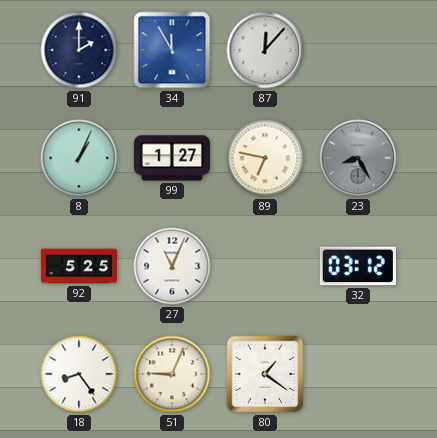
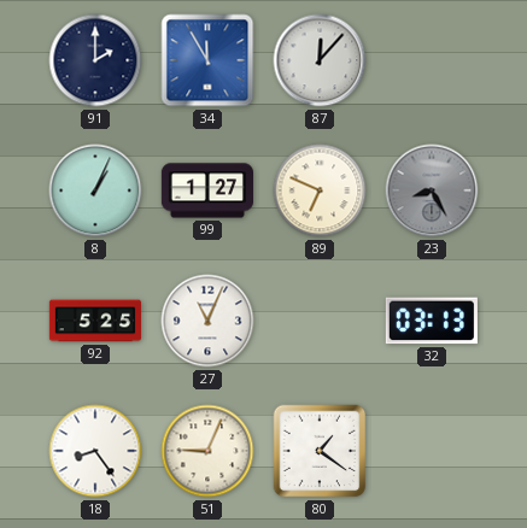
89: 6:47 -> 6:49
32: 03:12 -> 03:13
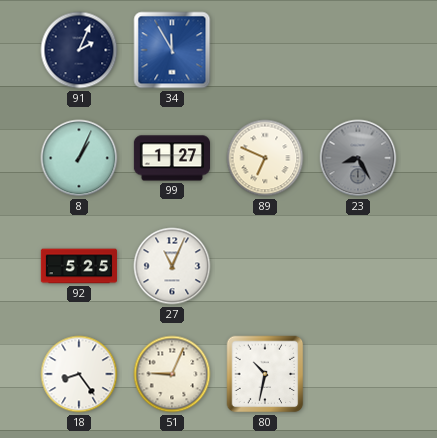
91: 2:00 -> 2:04
87: 12:07 -> none
32: 03:13 -> none
80: 1:21 -> 10:32
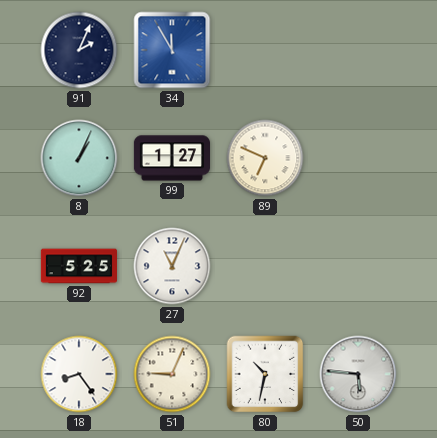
23: 8:25 -> none
50: none -> 5:46
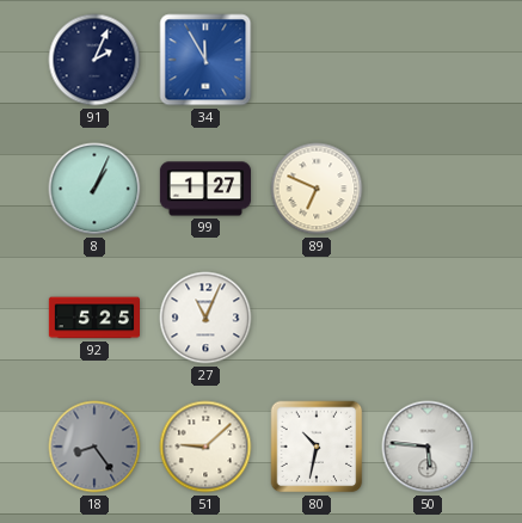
18 dial: white -> grey
51: 9:04 -> 9:08
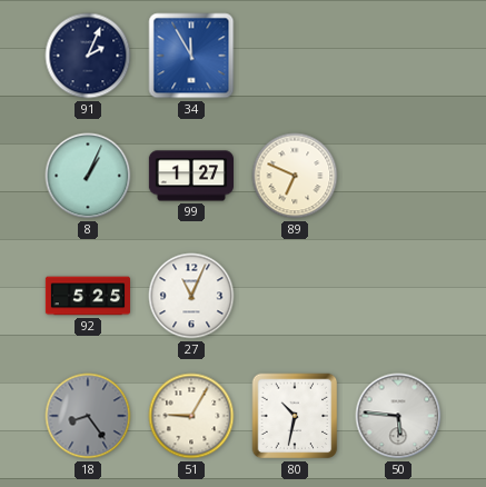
51: 9:08 -> 9:05
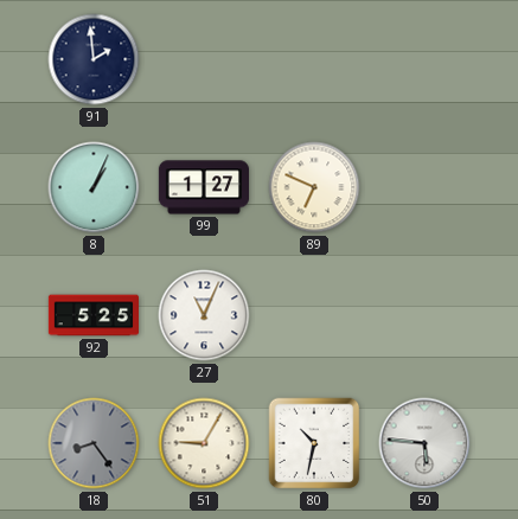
91: 2:04 -> 1:59
34: 11:55 -> none
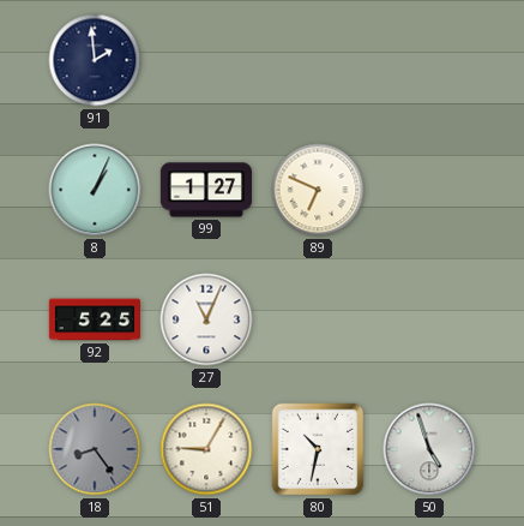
50: 5:46 -> 4:57
